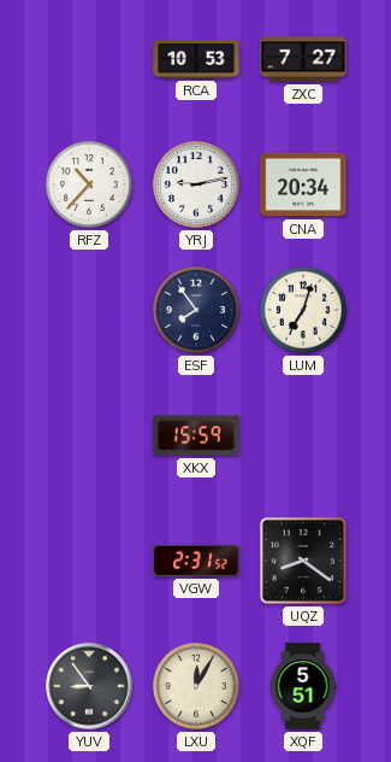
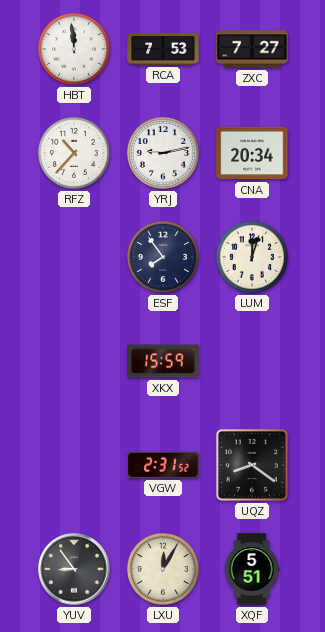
HBT: none -> 11:59
RCA: 10:53 -> 7:53
LUM: 7:03 -> 12:03
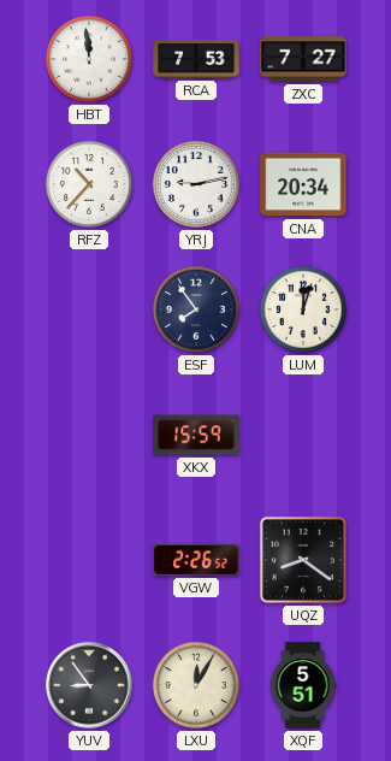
VGW: 2:31 -> 2:26
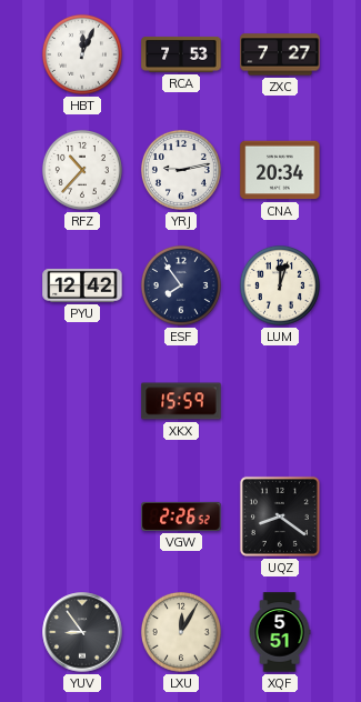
HBT: 11:59 -> 12:04
PYU: none -> 12:42
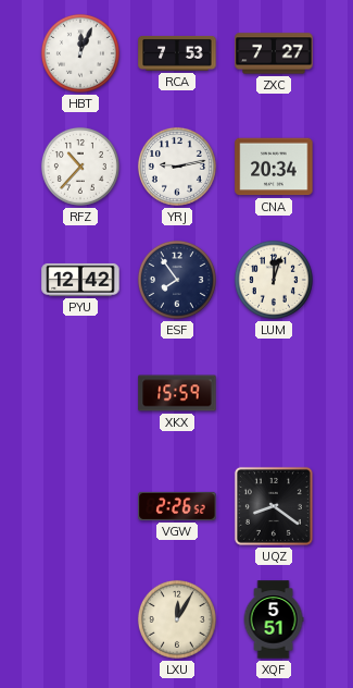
YUV: 8:54 -> none
